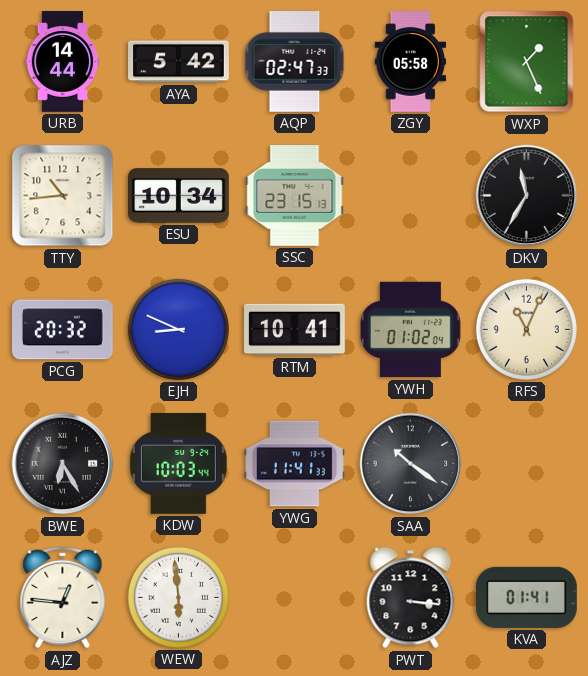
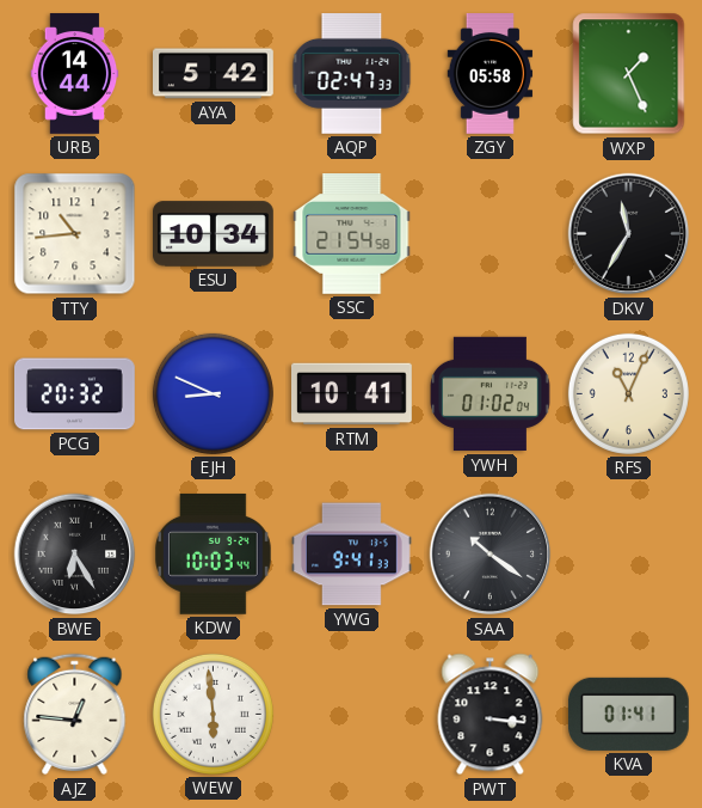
SSC: 23:15 -> 21:54
YWG: 11:41 -> 9:41
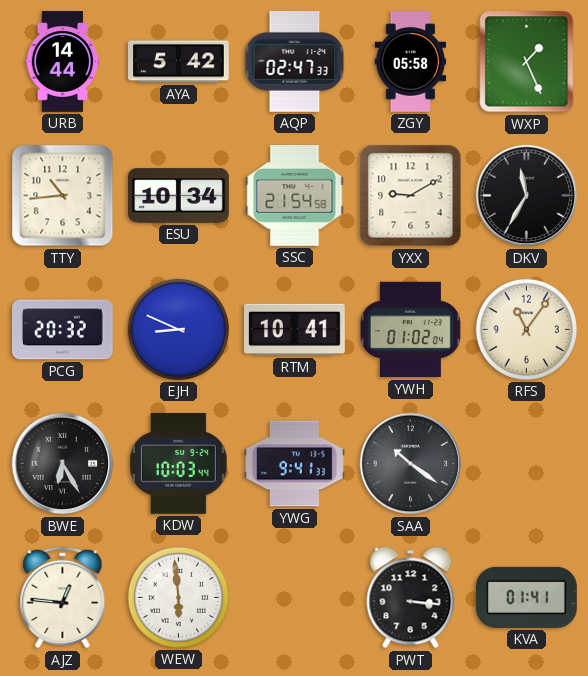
YXX: none -> 9:10
RFS: 11:04 -> 11:06
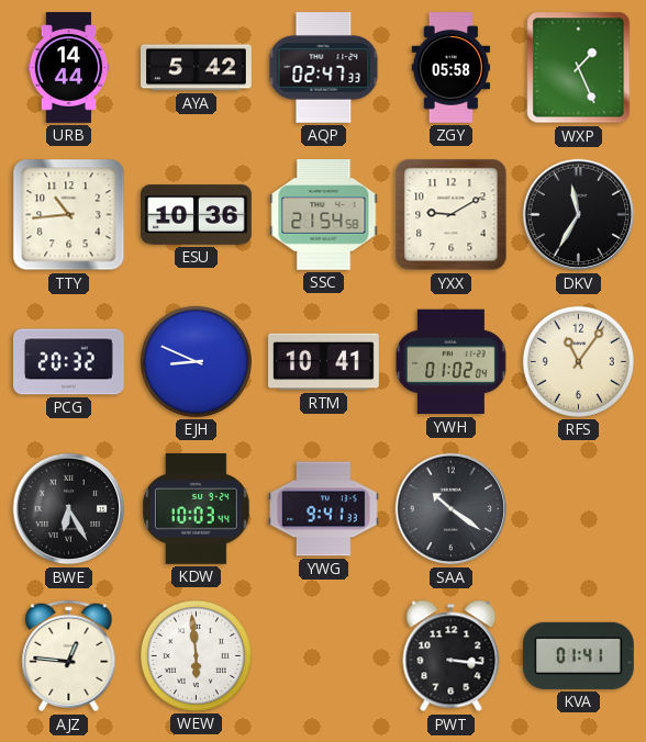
ESU: 10:34 -> 10:36
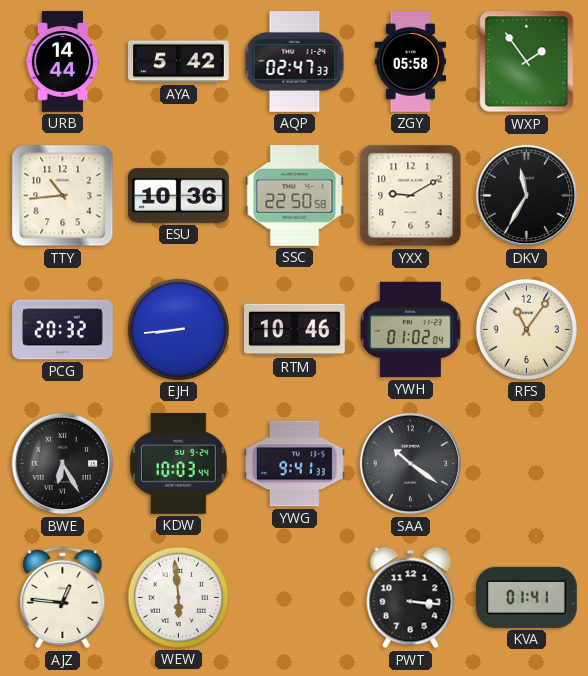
WXP: 1:26 -> 1:54
SSC: 21:54 -> 22:50
EJH: 8:49 -> 8:44
RTM: 10:41 -> 10:46
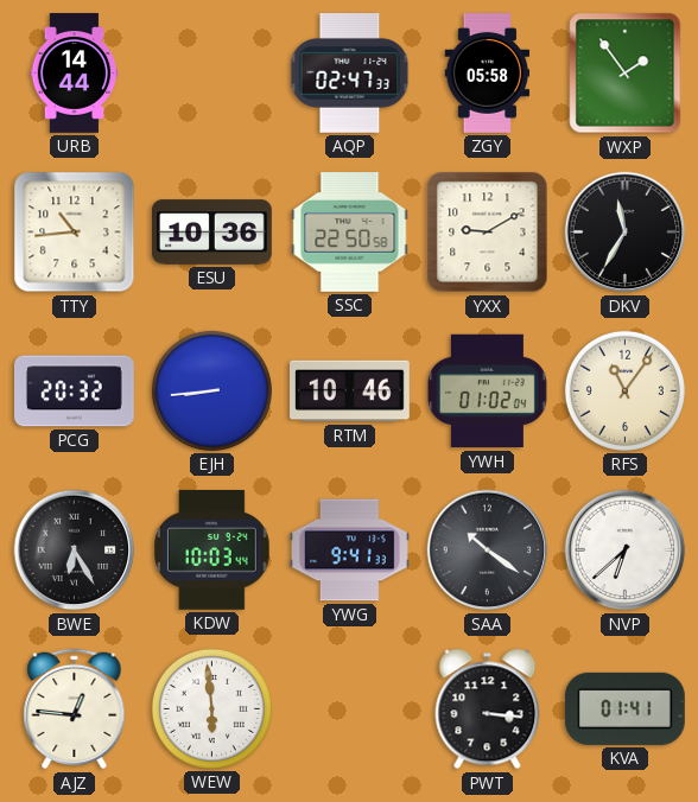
AYA: 5:42 -> none
NVP: none -> 6:38
